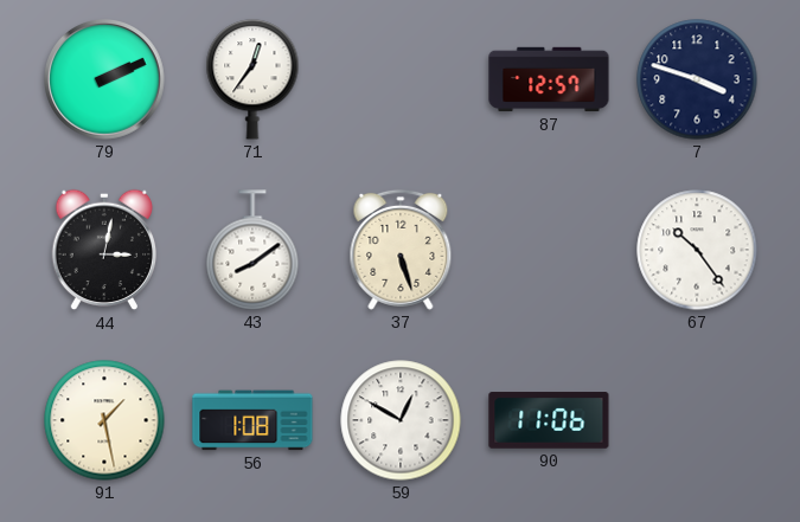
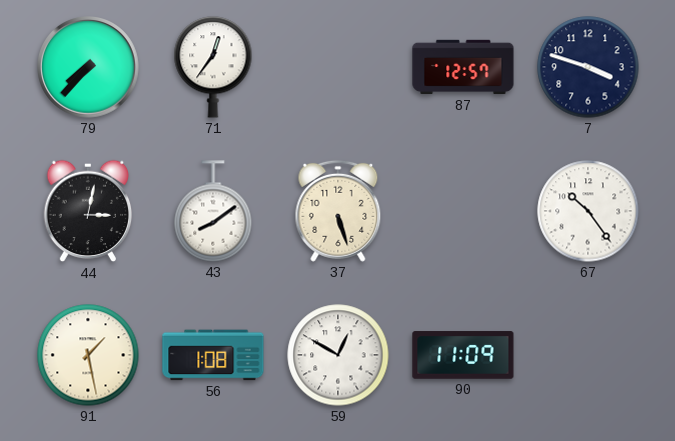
79: 2:11 -> 7:37
90: 11:06 -> 11:09
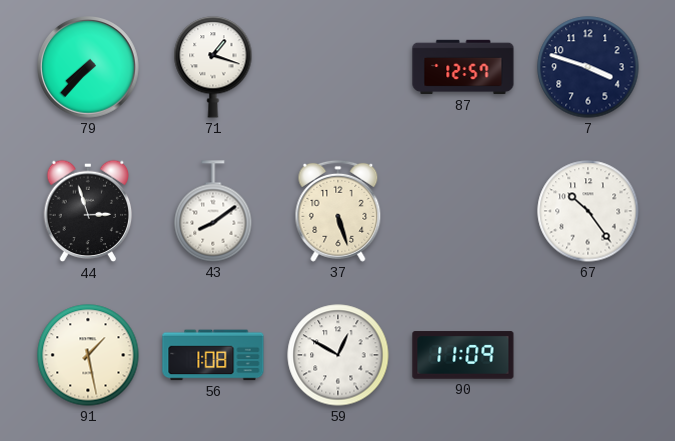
71: 12:36 -> 1:18
44: 3:02 -> 2:57
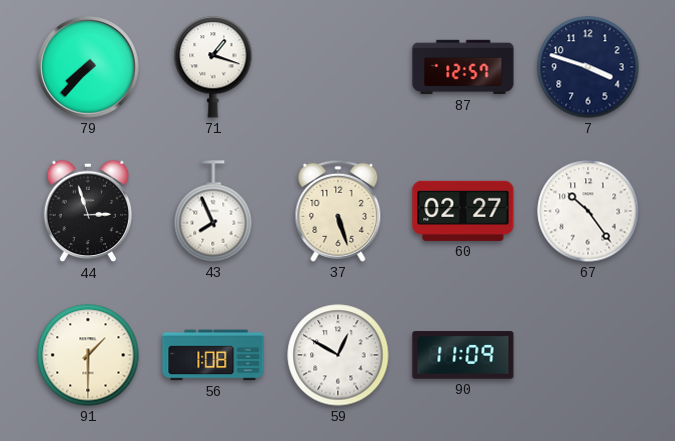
43: 8:09 -> 7:56
60: none -> 02:27
91: 1:28 -> 1:30
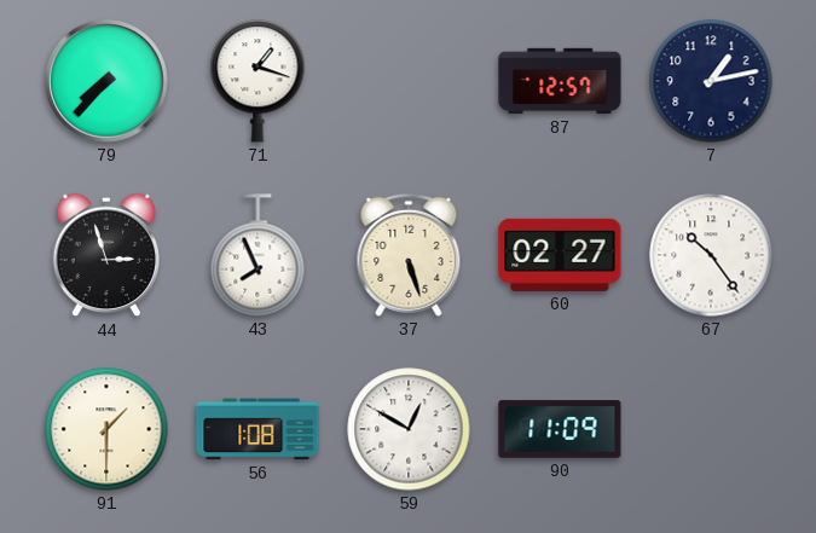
7: 3:48 -> 1:13
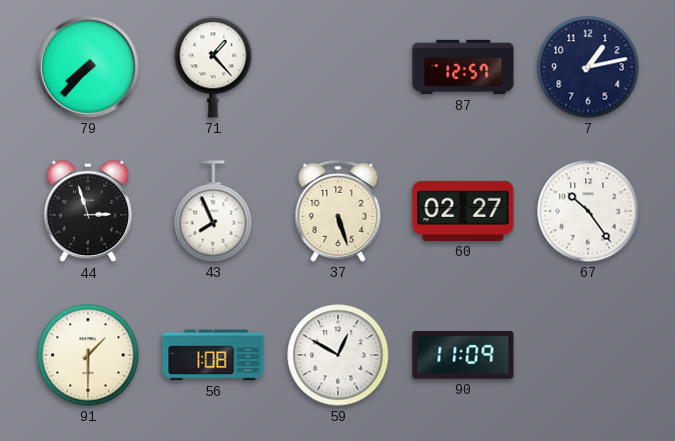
71: 1:18 -> 1:23
